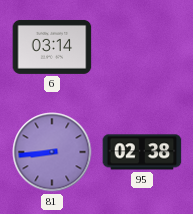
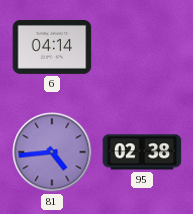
6: 03:14 -> 04:14
81: 8:44 -> 4:44
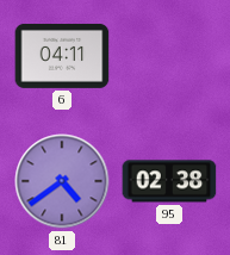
6: 04:14 -> 04:11
81: 4:44 -> 4:39
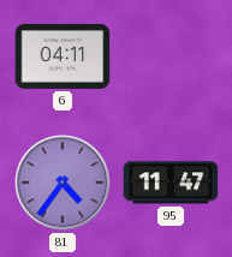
81: 4:39 -> 4:36
95: 02:38 -> 11:47
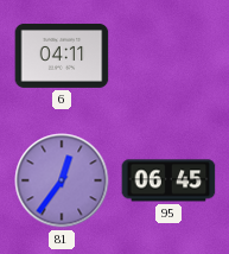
81: 4:36 -> 12:36
95: 11:47 -> 06:45
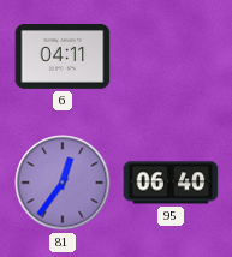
95: 06:45 -> 06:40
